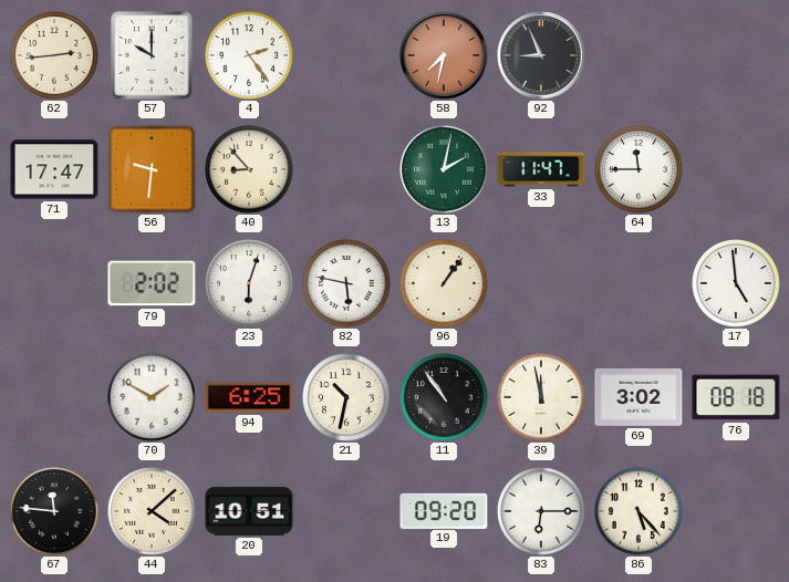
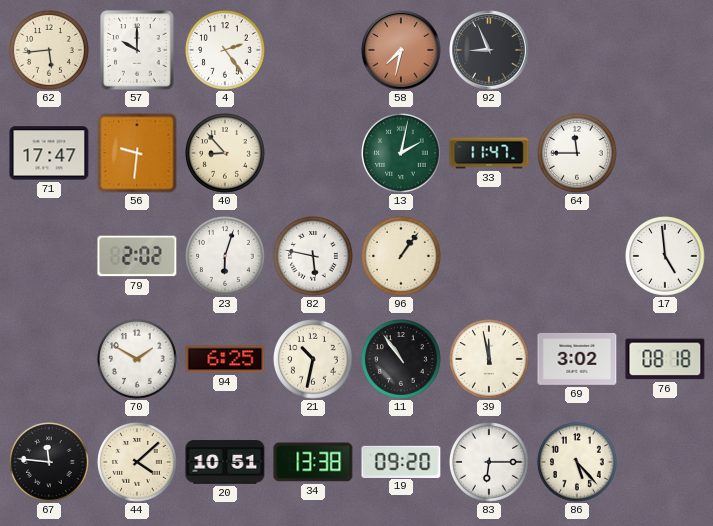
62: 2:44 -> 5:44
34: none -> 13:38
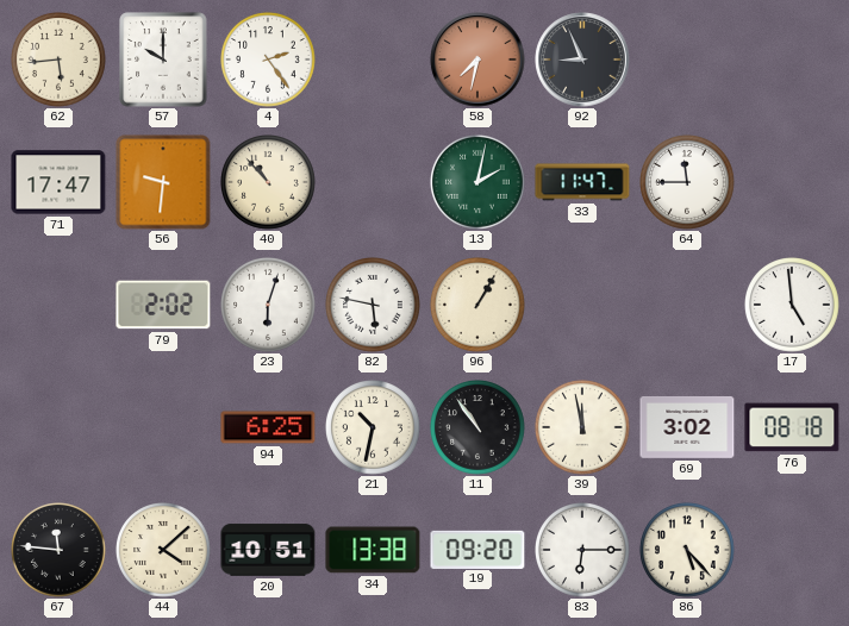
40: 8:53 -> 10:53
96: 1:06 -> 1:05
70: 1:50 -> none
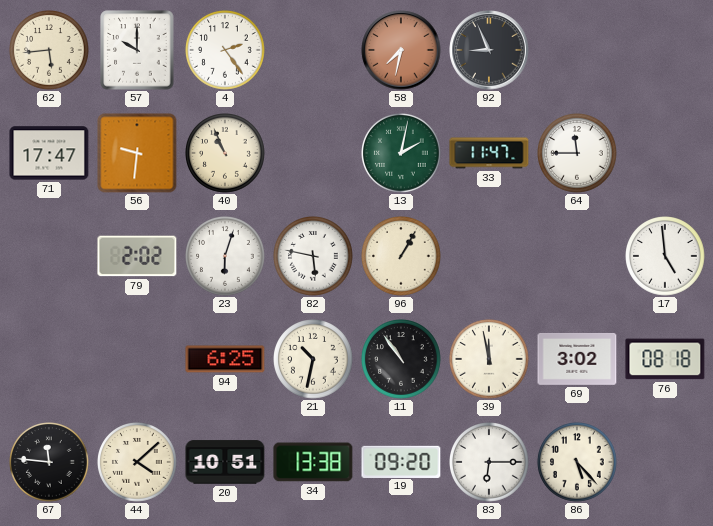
40: 10:53 -> 10:56
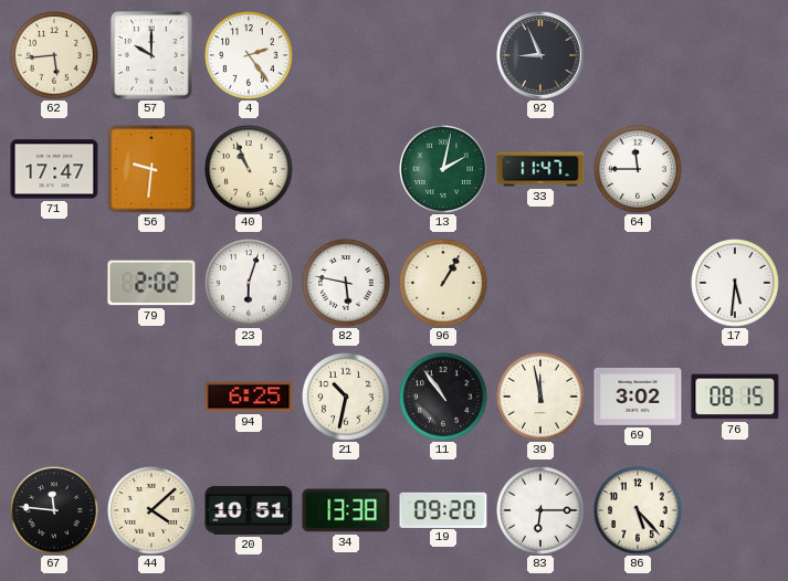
58: 7:32 -> none
17: 4:59 -> 5:31
76: 08:18 -> 08:15
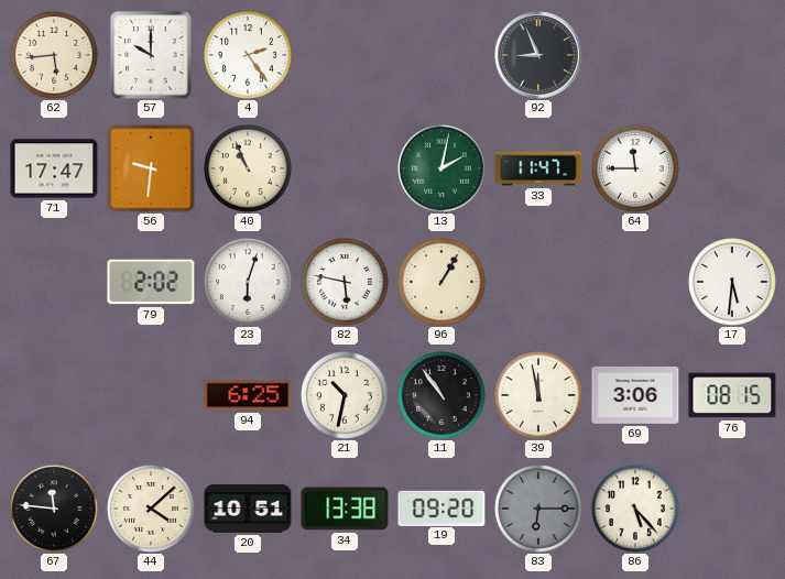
69: 3:02 -> 3:06
83 dial: white -> grey
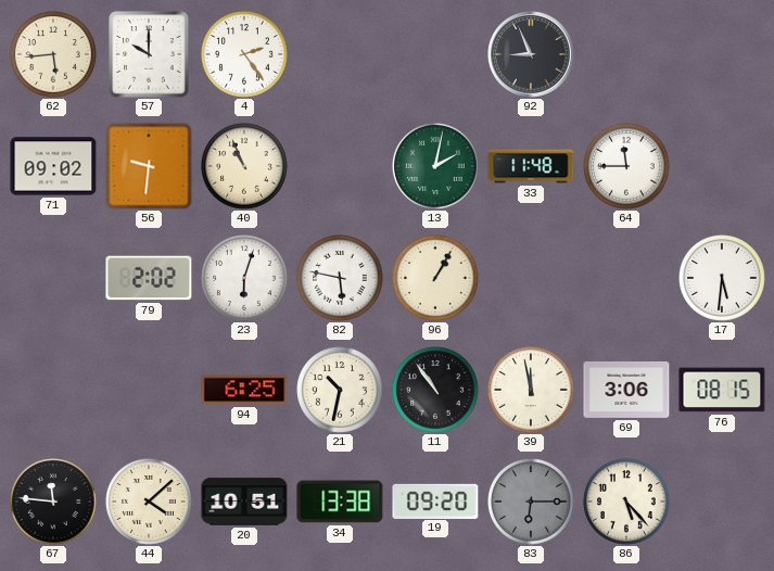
71: 17:47 -> 09:02
33: 11:47 -> 11:48
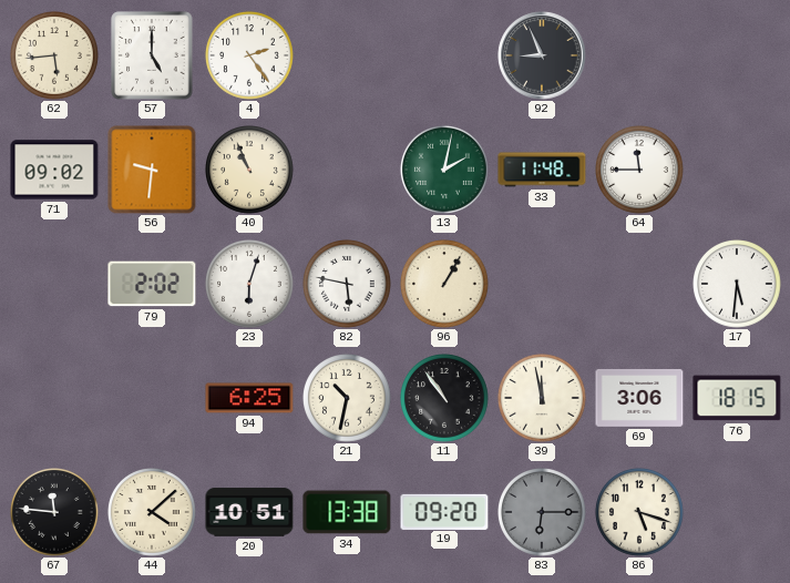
57: 10:00 -> 5:00
76: 08:15 -> 18:15
86: 5:23 -> 5:18
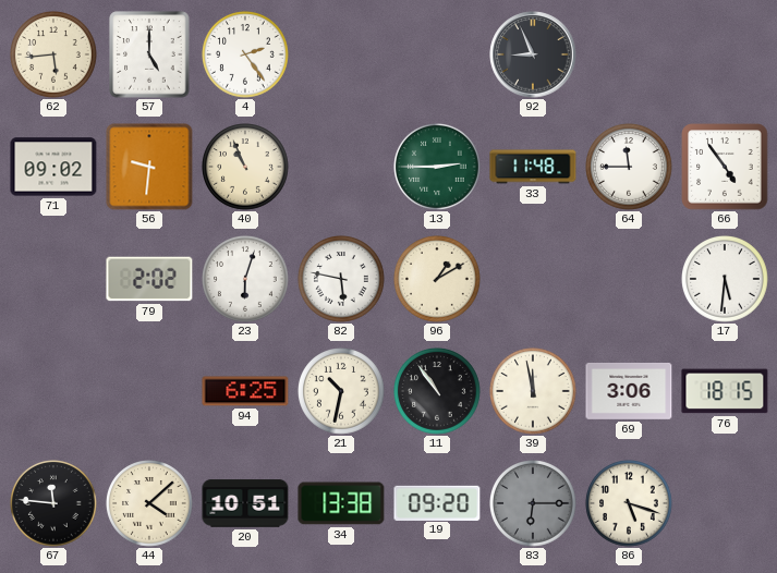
13: 2:02 -> 2:45
66: none -> 4:54
96: 1:05 -> 1:10
